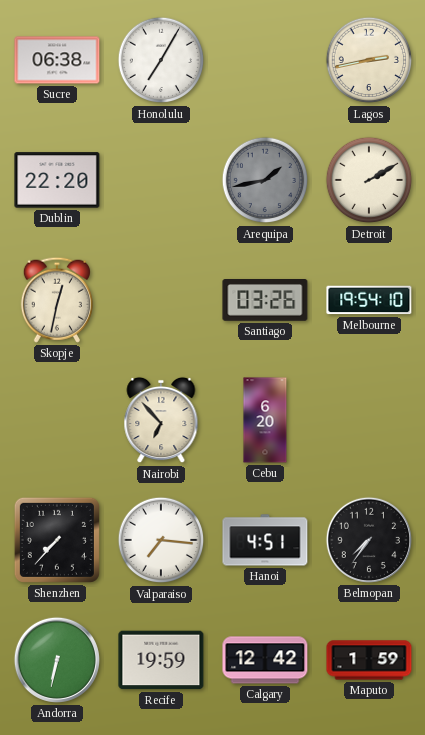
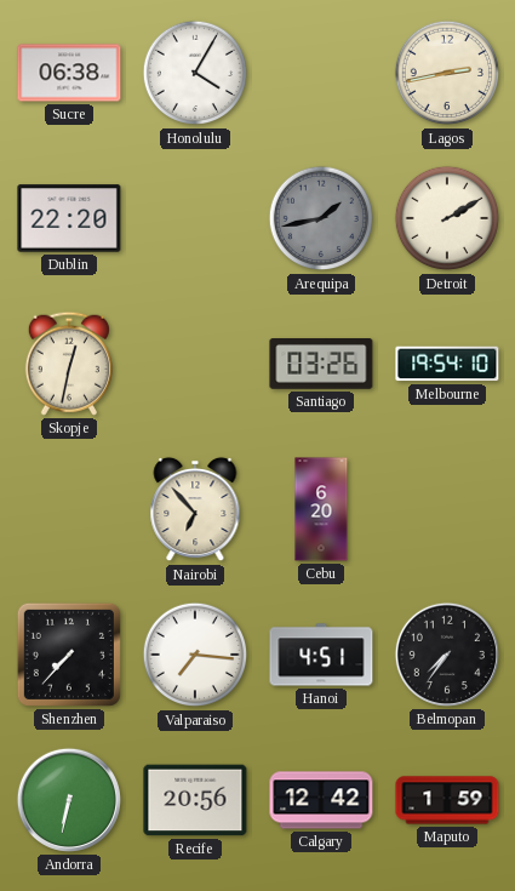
Honolulu: 7:05 -> 4:05
Recife: 19:59 -> 20:56
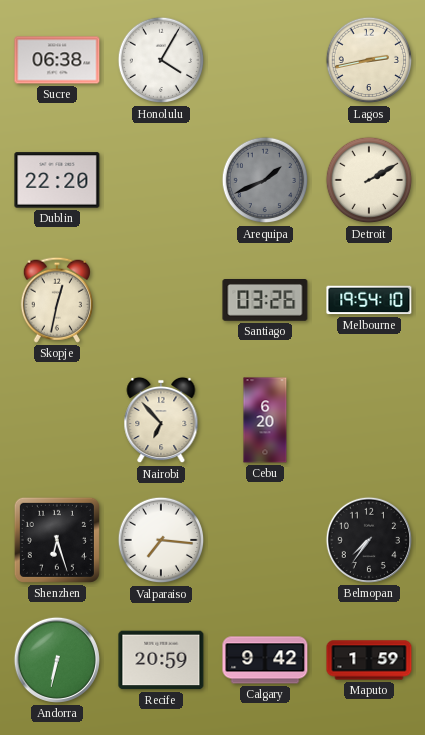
Arequipa: 1:43 -> 1:41
Shenzhen: 7:37 -> 6:27
Hanoi: 4:51 -> none
Recife: 20:56 -> 20:59
Calgary: 12:42 -> 9:42
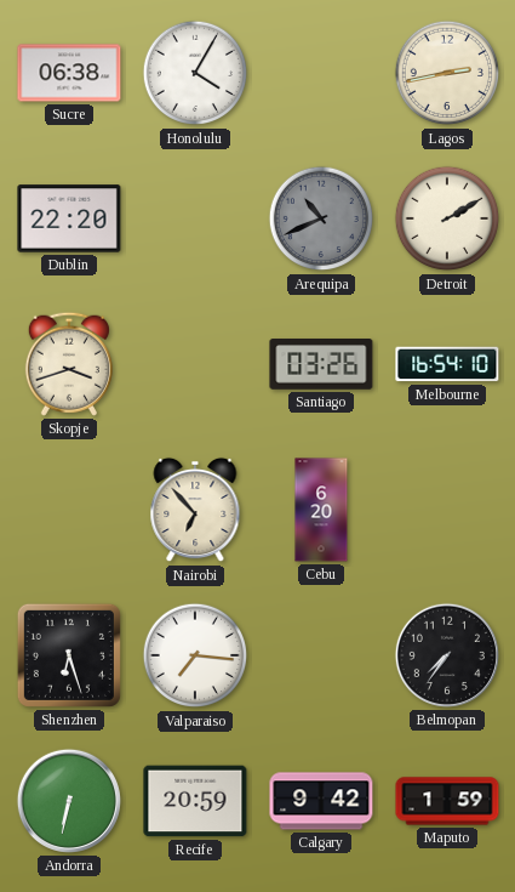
Arequipa: 1:41 -> 10:41
Skopje: 12:32 -> 3:42
Melbourne: 19:54 -> 16:54
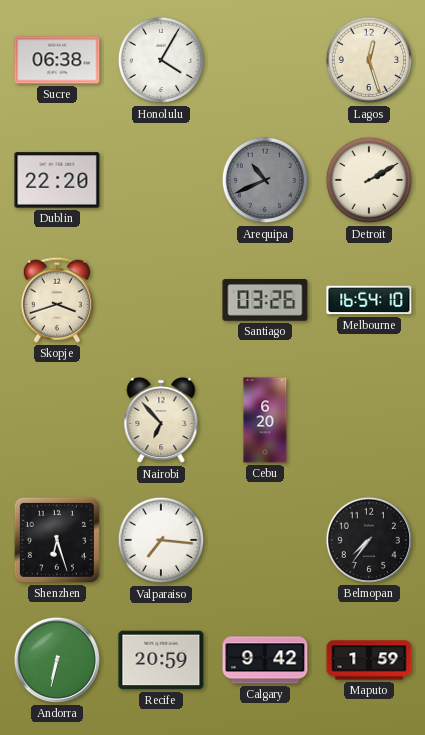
Lagos: 2:43 -> 12:27
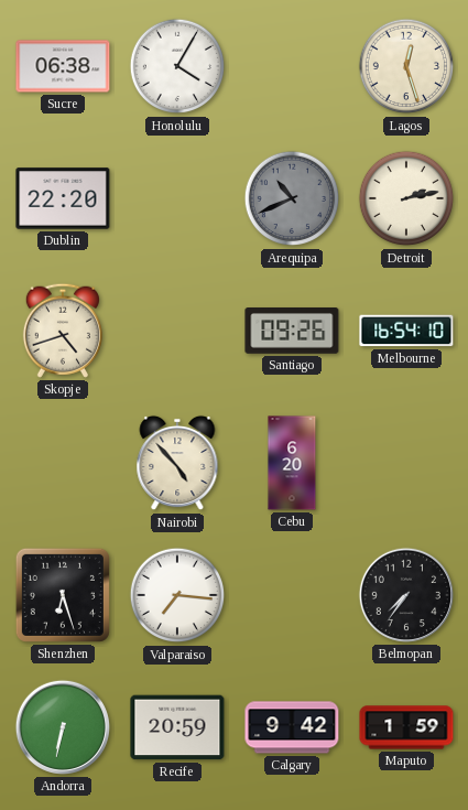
Detroit: 2:10 -> 2:13
Skopje: 3:42 -> 4:42
Santiago: 03:26 -> 09:26
Nairobi: 6:53 -> 4:53
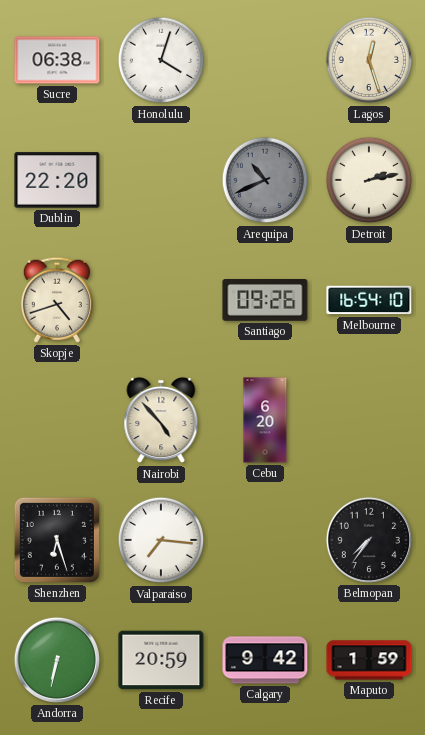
Honolulu: 4:05 -> 4:03
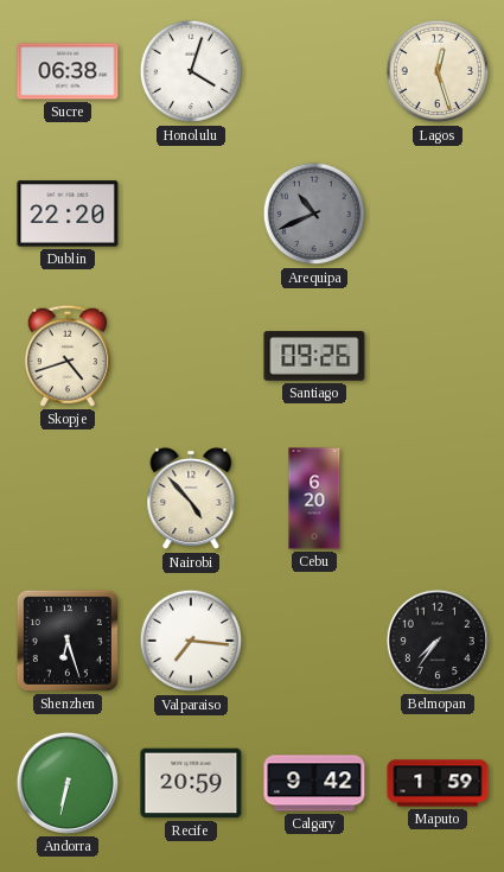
Detroit: 2:13 -> none
Melbourne: 16:54 -> none
